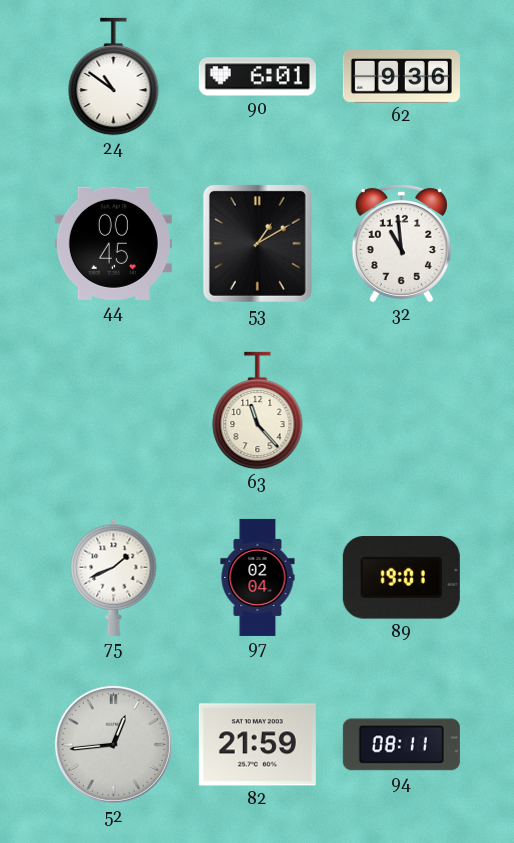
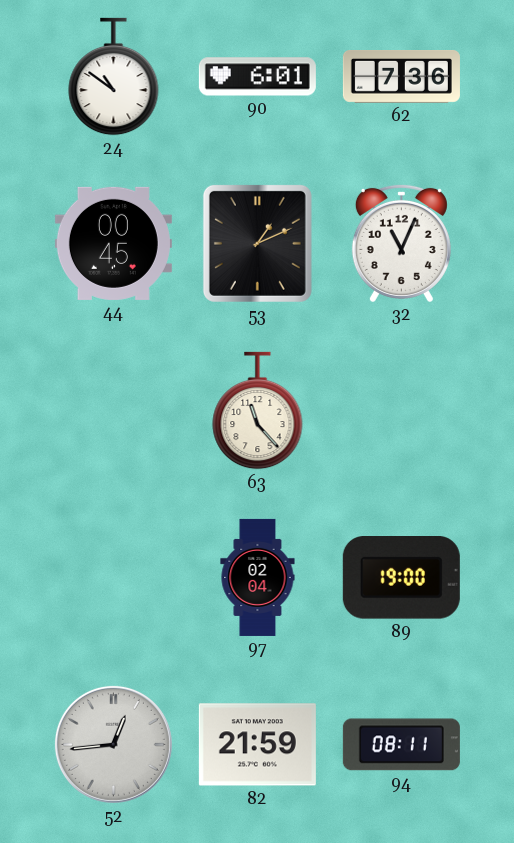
62: 9:36 -> 7:36
53: 1:10 -> 1:11
32: 10:59 -> 11:04
75: 1:41 -> none
89: 19:01 -> 19:00
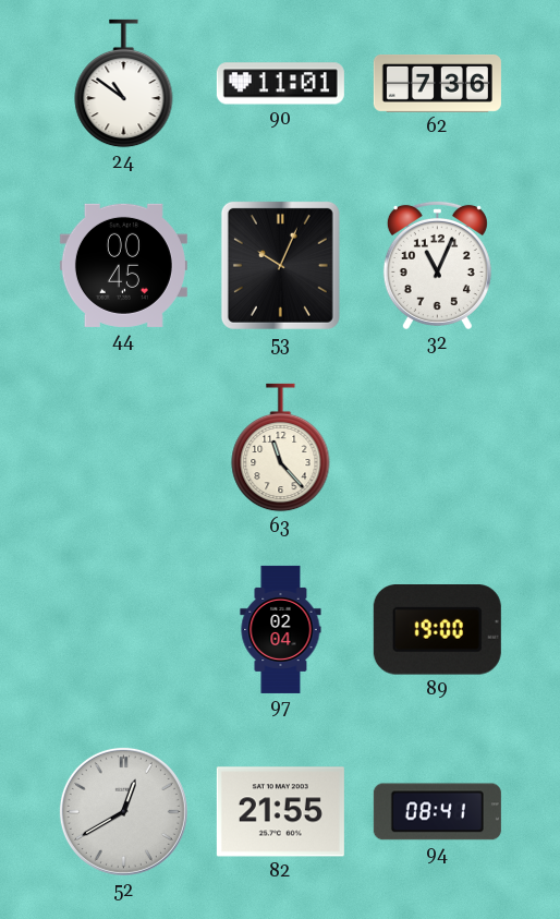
90: 6:01 -> 11:01
53: 1:11 -> 10:04
52: 12:44 -> 12:40
82: 21:59 -> 21:55
94: 08:11 -> 08:41
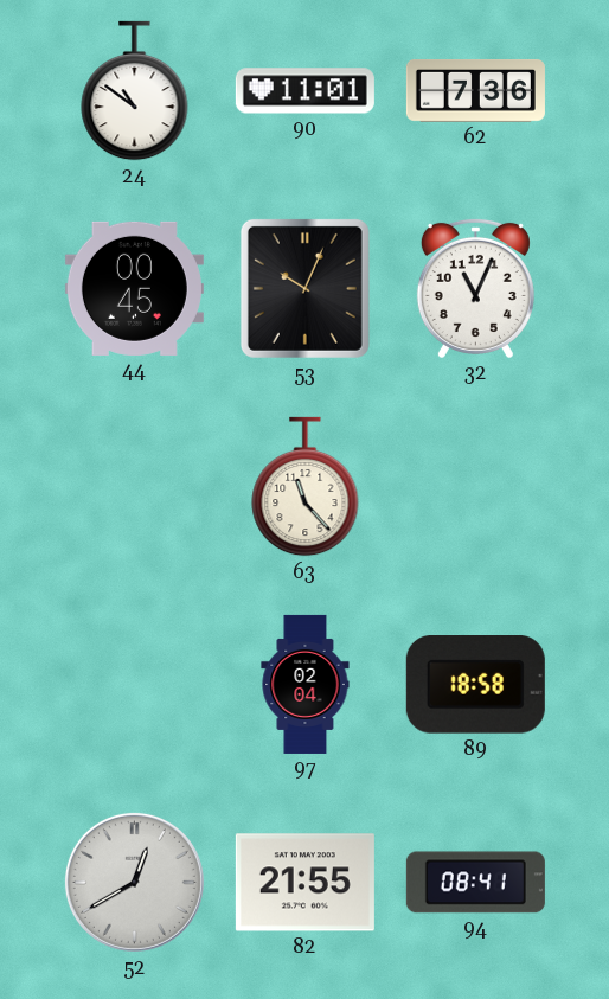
89: 19:00 -> 18:58
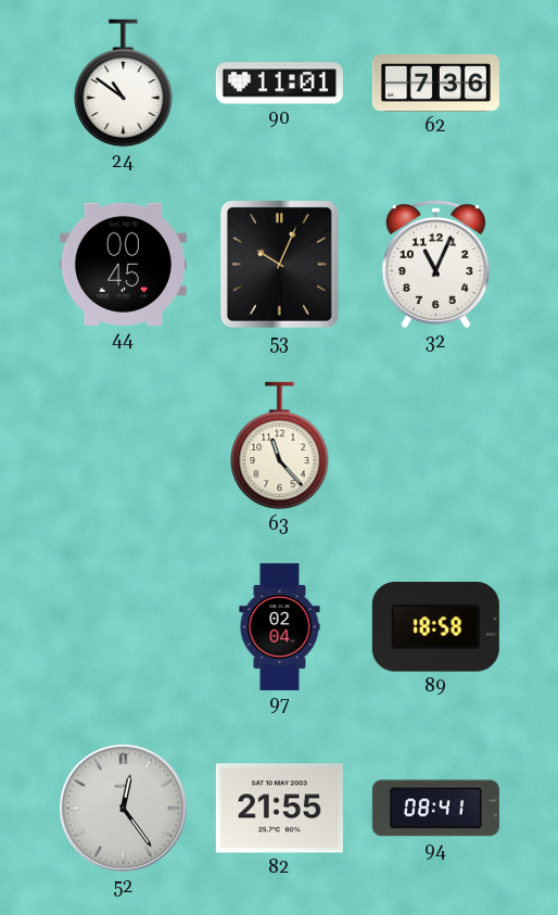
52: 12:40 -> 12:24
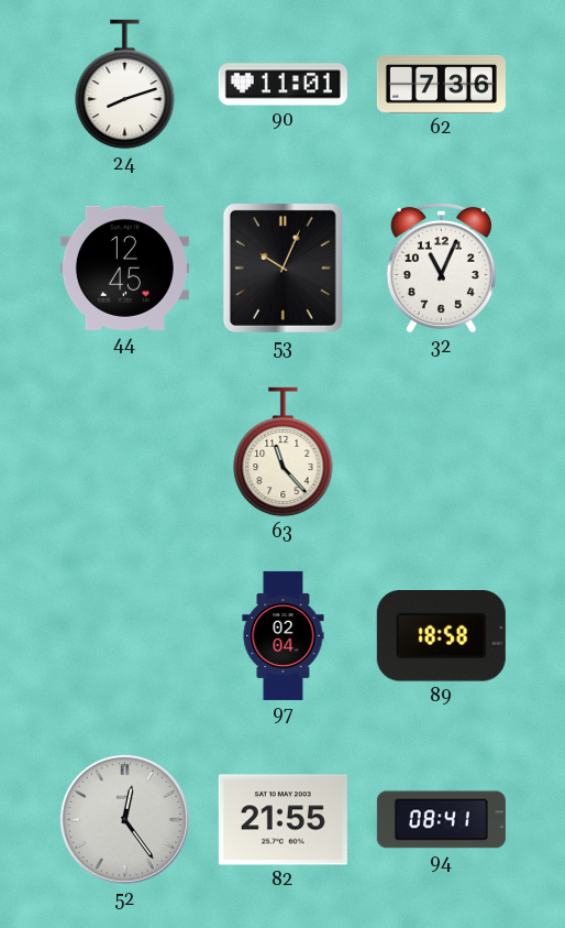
24: 10:51 -> 8:12
44: 00:45 -> 12:45
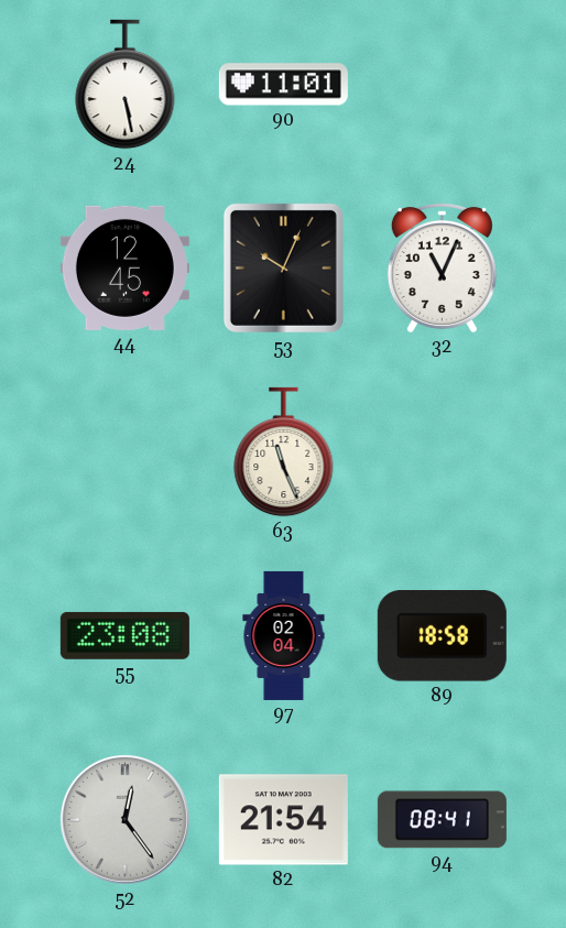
24: 8:12 -> 5:28
62: 7:36 -> none
63: 11:23 -> 11:26
55: none -> 23:08
82: 21:55 -> 21:54
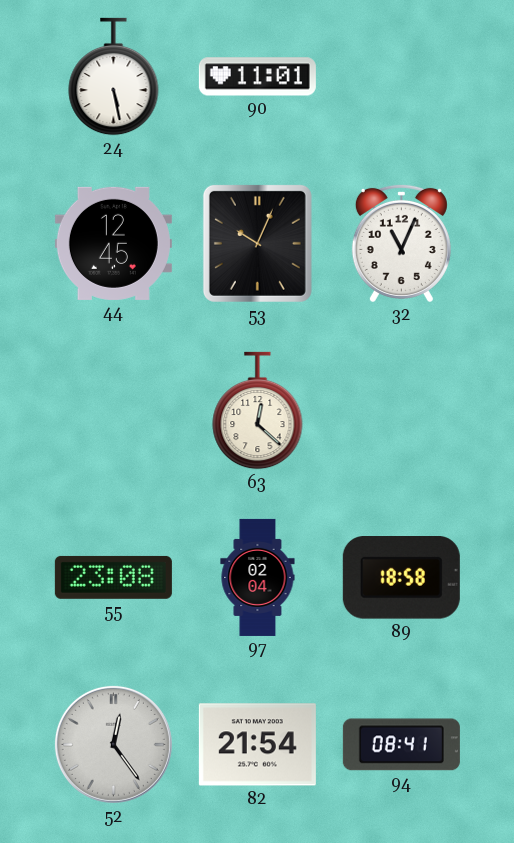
63: 11:26 -> 12:22
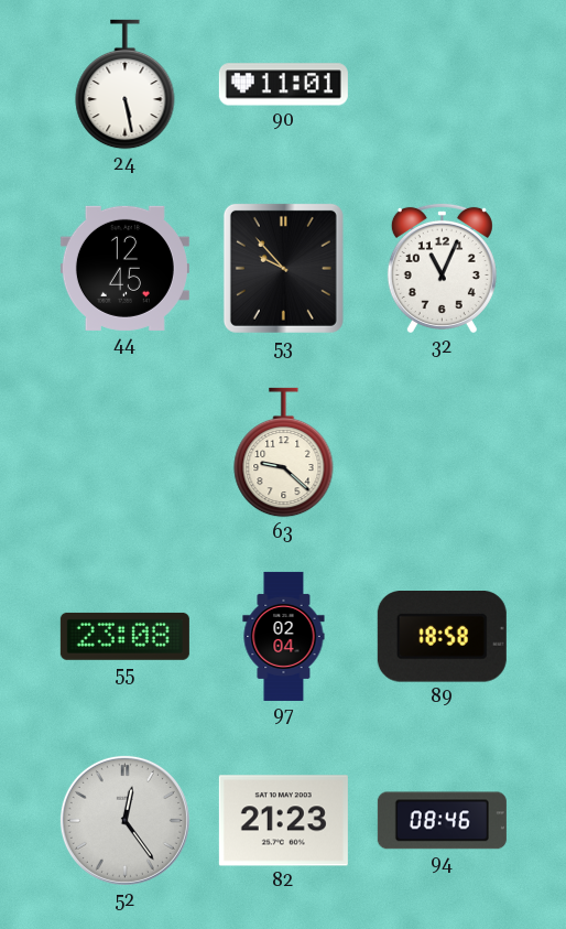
53: 10:04 -> 9:53
63: 12:22 -> 9:22
82: 21:54 -> 21:23
94: 08:41 -> 08:46
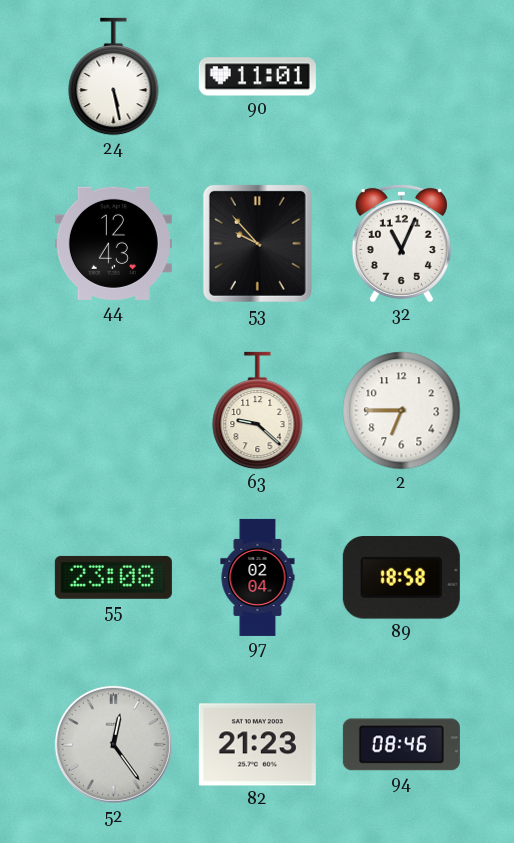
44: 12:45 -> 12:43
2: none -> 6:45
